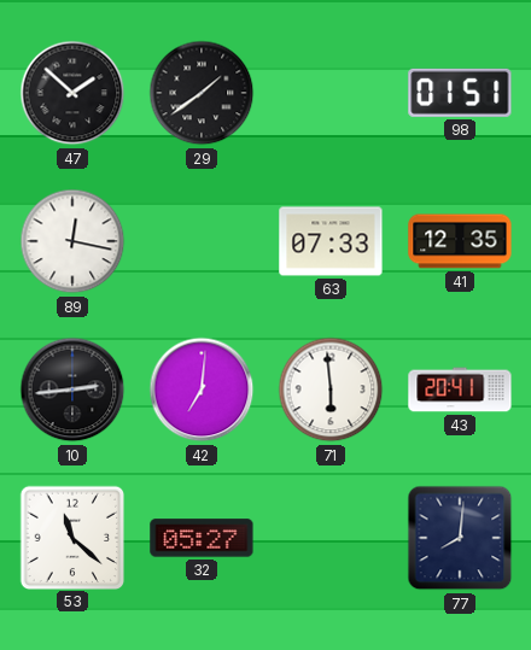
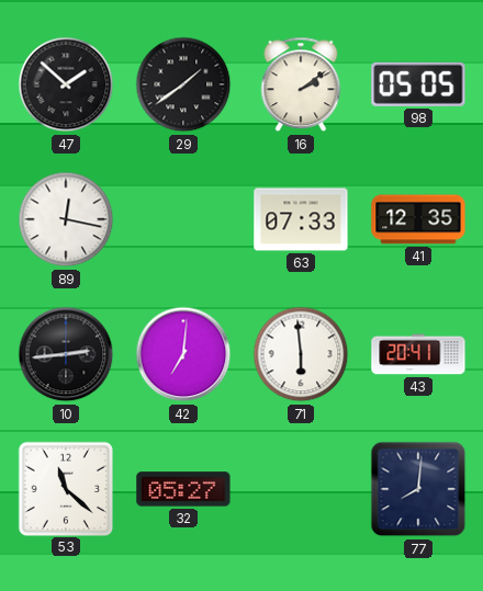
16: none -> 2:09
98: 01:51 -> 05:05
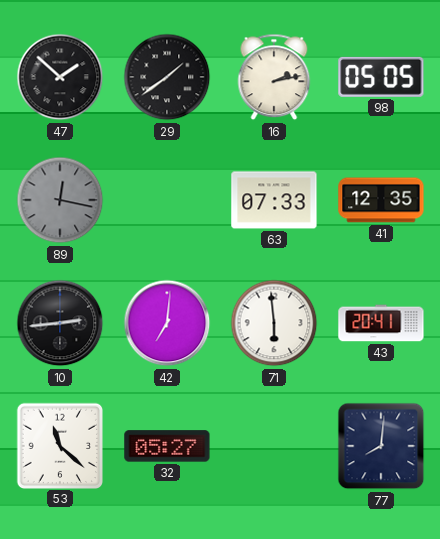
16: 2:09 -> 2:13
89 dial: white -> grey
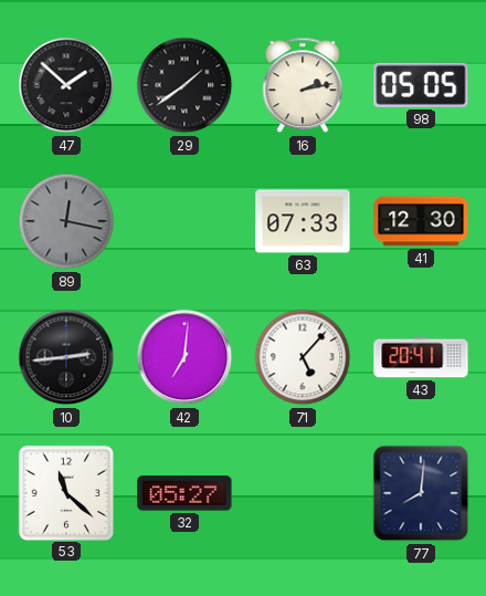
41: 12:35 -> 12:30
71: 5:59 -> 5:07
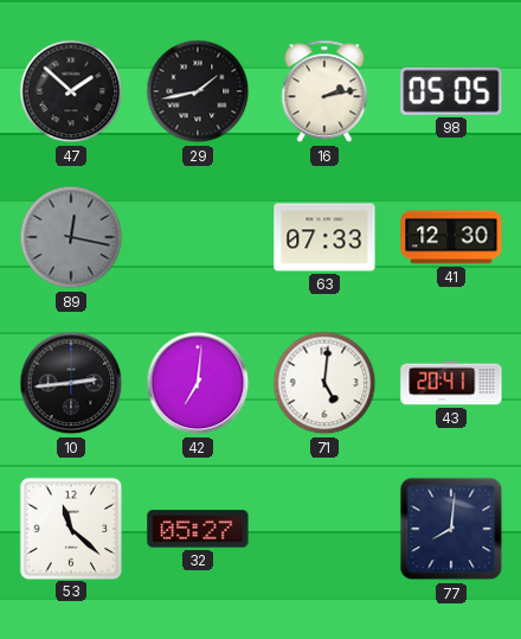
29: 1:39 -> 1:43
71: 5:07 -> 5:01
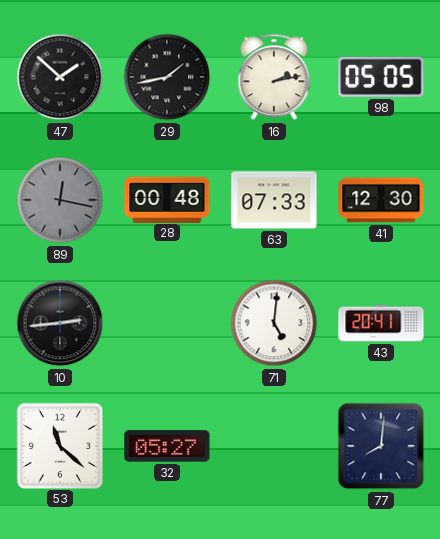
28: none -> 00:48
42: 7:01 -> none
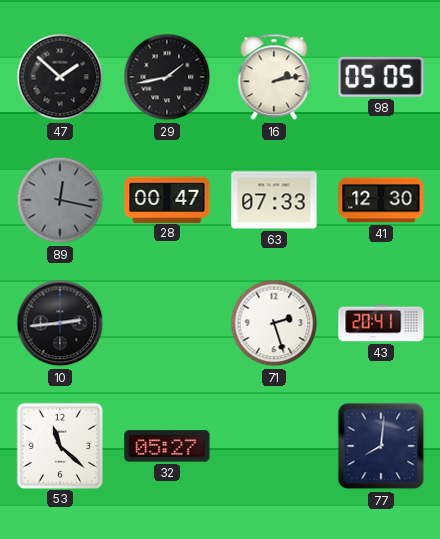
28: 00:48 -> 00:47
71: 5:01 -> 2:27
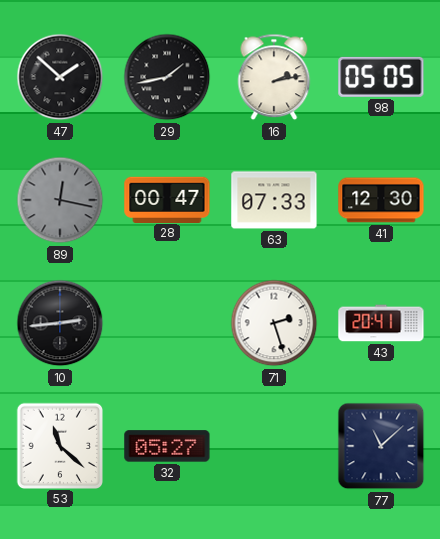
77: 8:01 -> 11:08
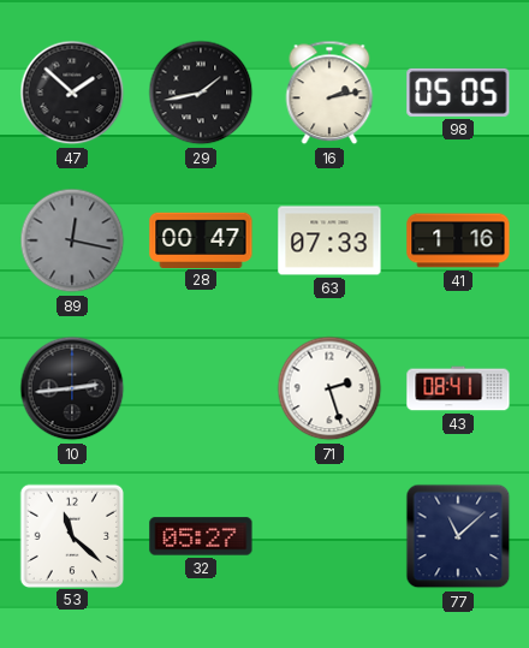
41: 12:30 -> 1:16
43: 20:41 -> 08:41
